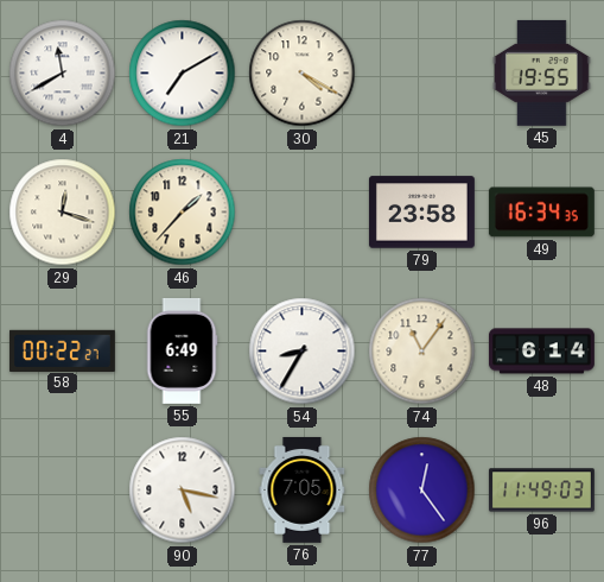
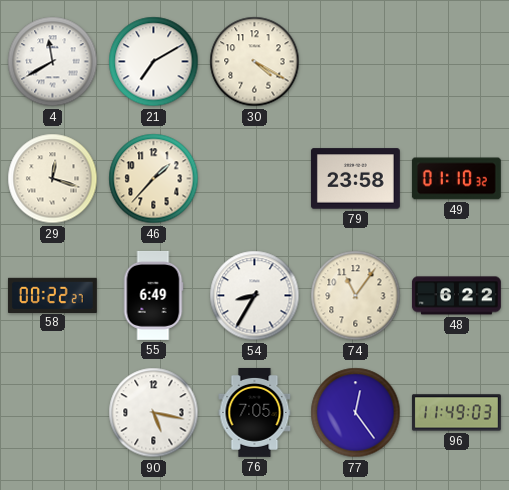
45: 19:55 -> none
49: 16:34 -> 01:10
48: 6:14 -> 6:22
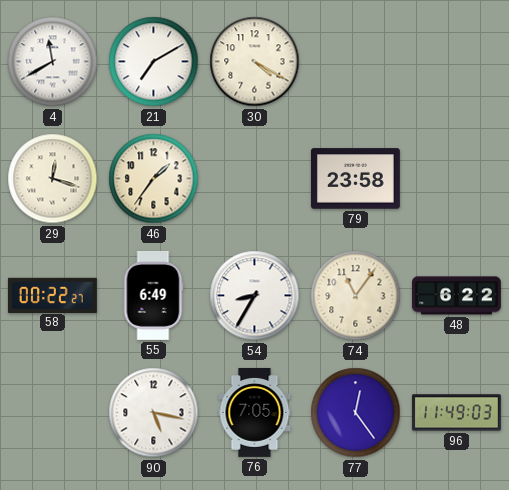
46: 1:37 -> 1:36
49: 01:10 -> none
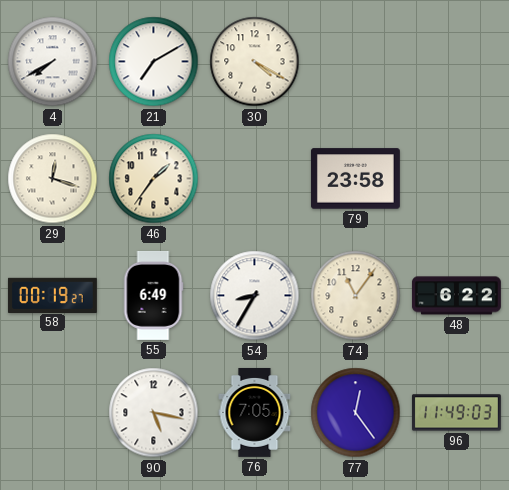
4: 11:40 -> 7:40
58: 00:22 -> 00:19
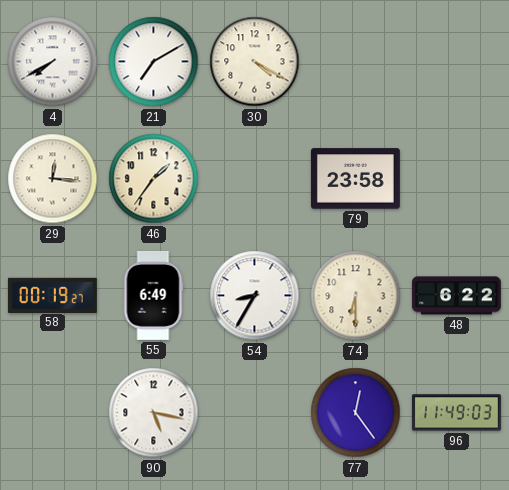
29: 12:18 -> 12:16
74: 11:06 -> 6:30
76: 7:05 -> none
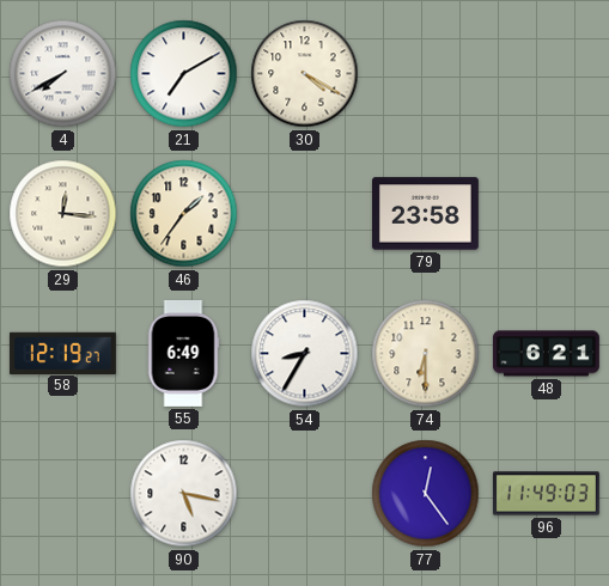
58: 00:19 -> 12:19
48: 6:22 -> 6:21
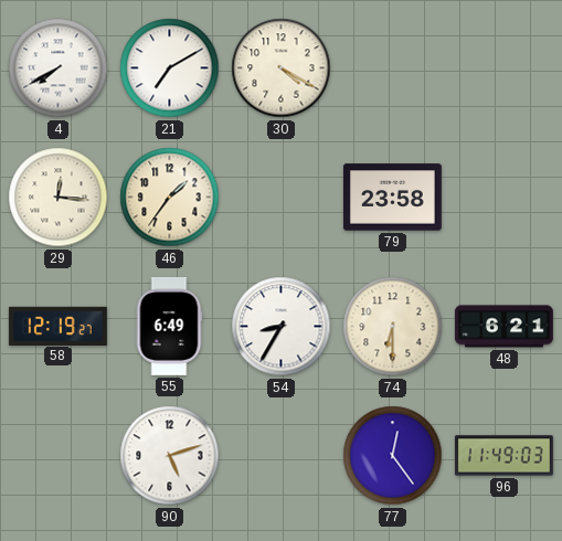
90: 5:17 -> 5:12
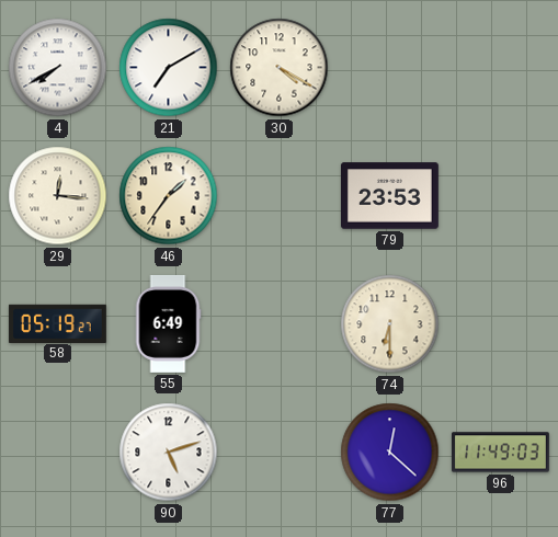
79: 23:58 -> 23:53
58: 12:19 -> 05:19
54: 8:35 -> none
48: 6:21 -> none
77: 12:24 -> 12:22
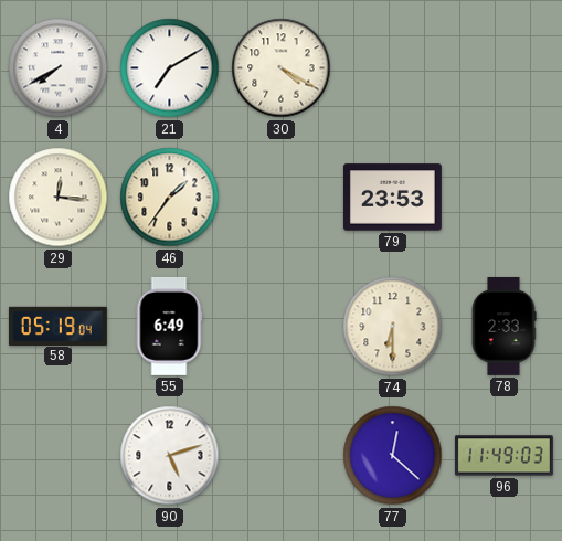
58: 05:19:27 -> 05:19:04
78: none -> 2:33
